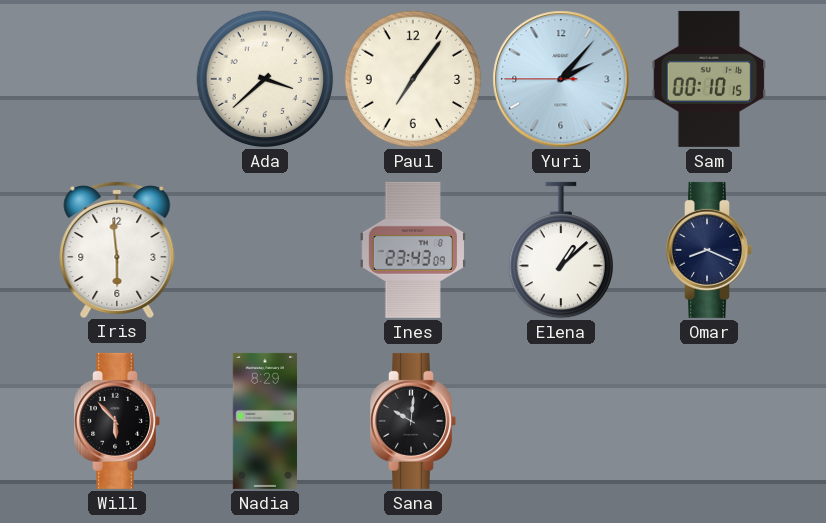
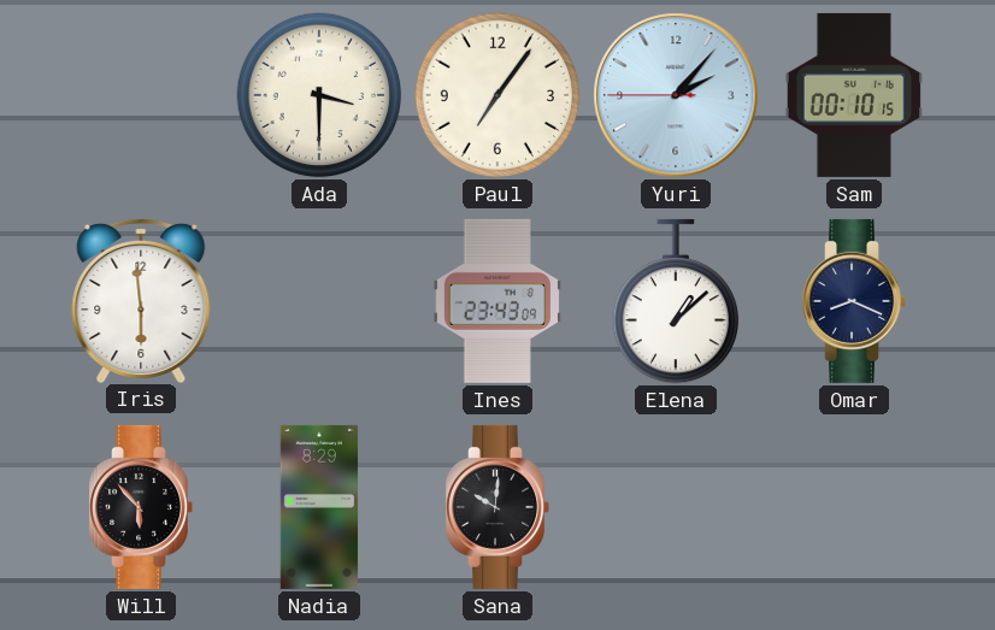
Ada: 3:38 -> 3:30
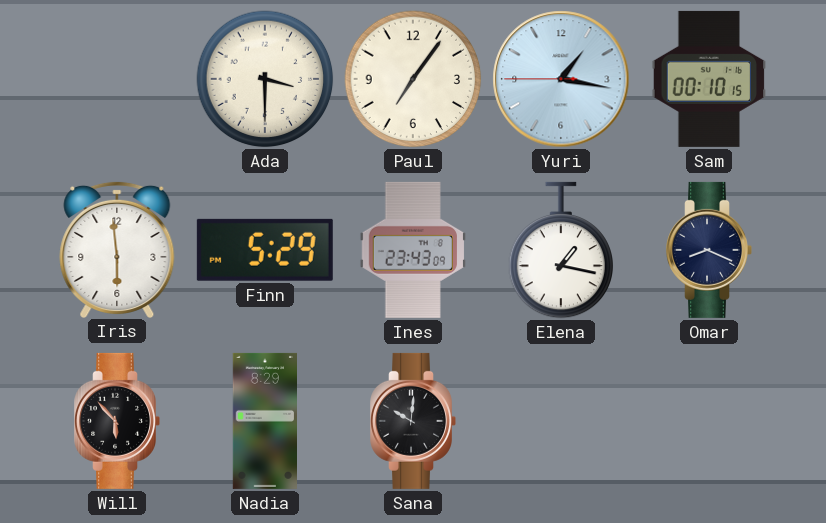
Yuri: 2:06 -> 1:16
Finn: none -> 5:29
Elena: 1:08 -> 1:17
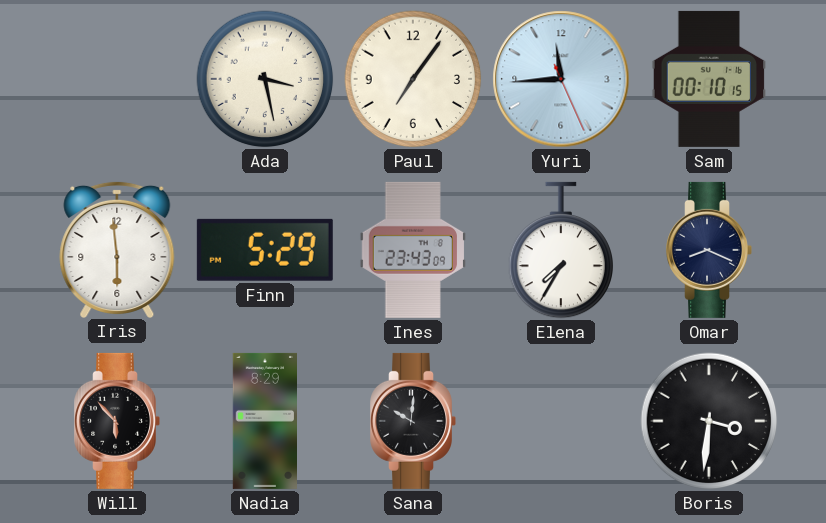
Ada: 3:30 -> 3:28
Yuri: 1:16 -> 11:44
Elena: 1:17 -> 7:35
Boris: none -> 3:31
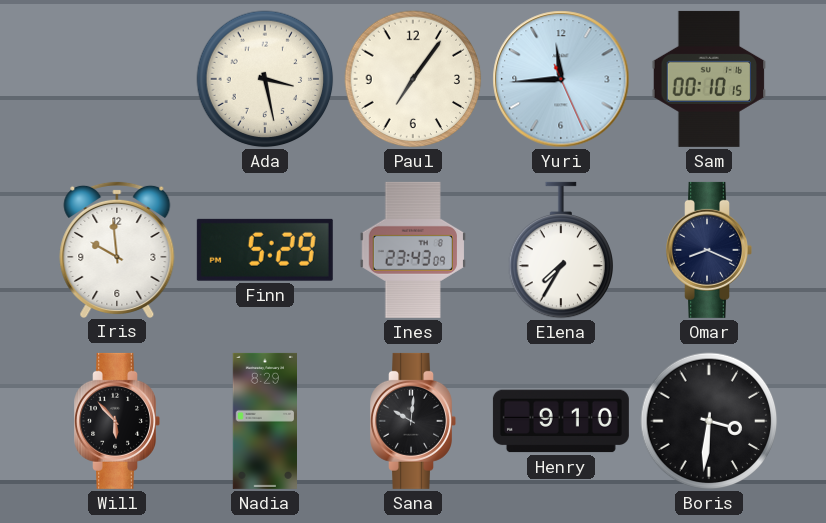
Iris: 5:59 -> 9:59
Henry: none -> 9:10
